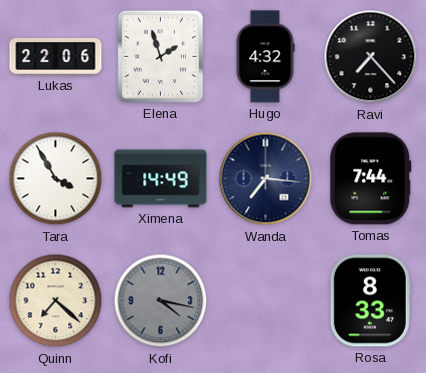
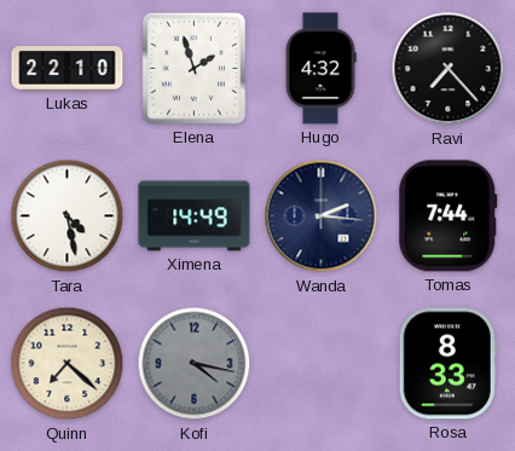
Lukas: 22:06 -> 22:10
Tara: 3:55 -> 4:28
Wanda: 7:16 -> 2:16
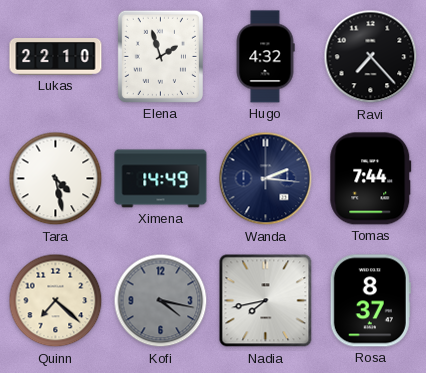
Nadia: none -> 7:43
Rosa: 8:33 -> 8:37
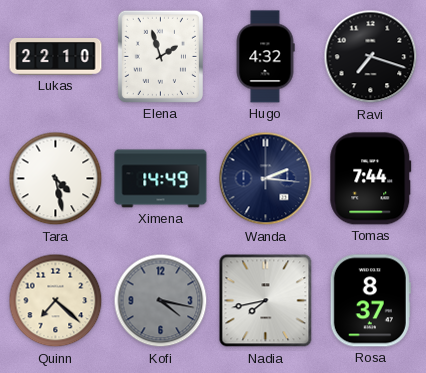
Ravi: 7:23 -> 7:18
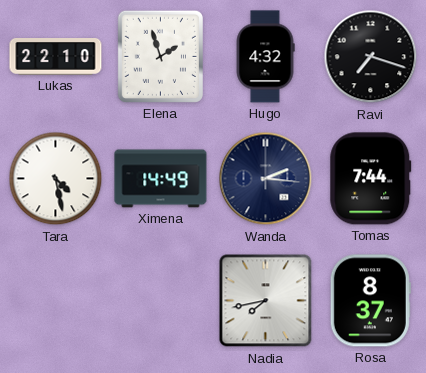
Quinn: 7:22 -> none
Kofi: 4:17 -> none
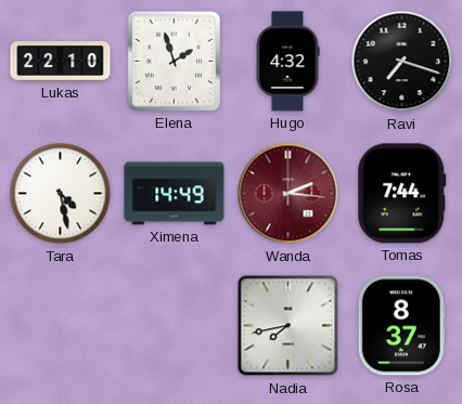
Wanda dial: navy -> burgundy
